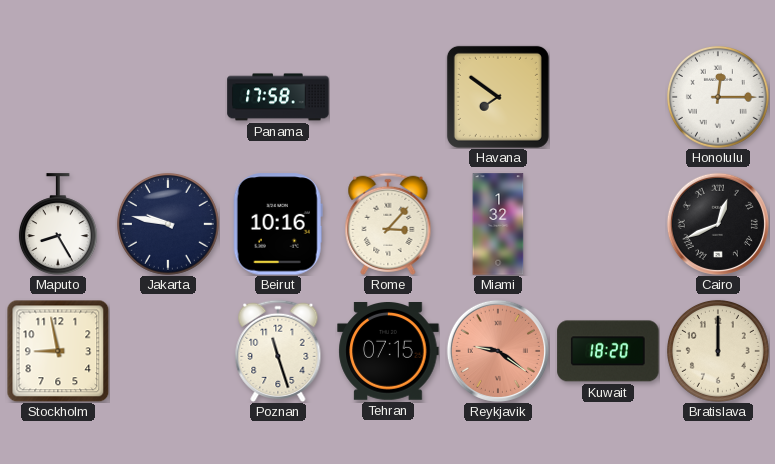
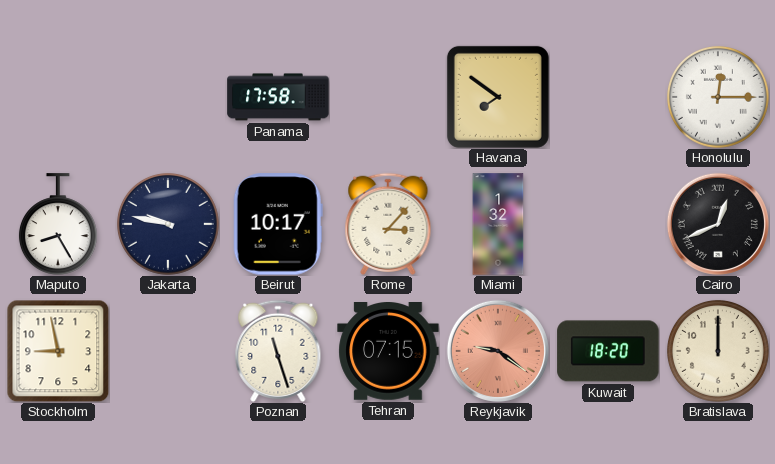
Beirut: 10:16 -> 10:17
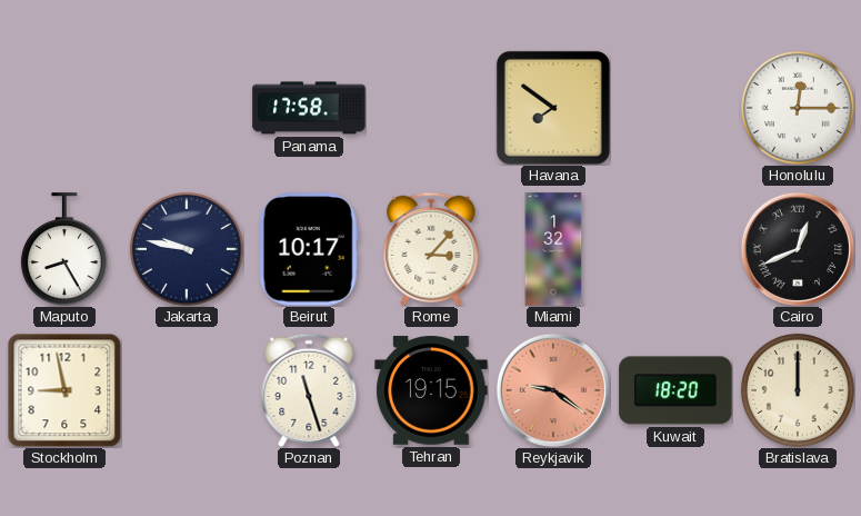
Tehran: 07:15 -> 19:15
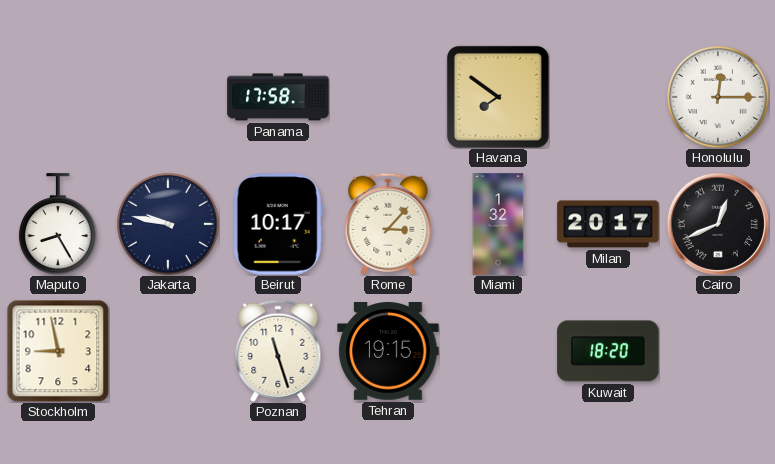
Milan: none -> 20:17
Reykjavik: 9:21 -> none
Bratislava: 12:00 -> none
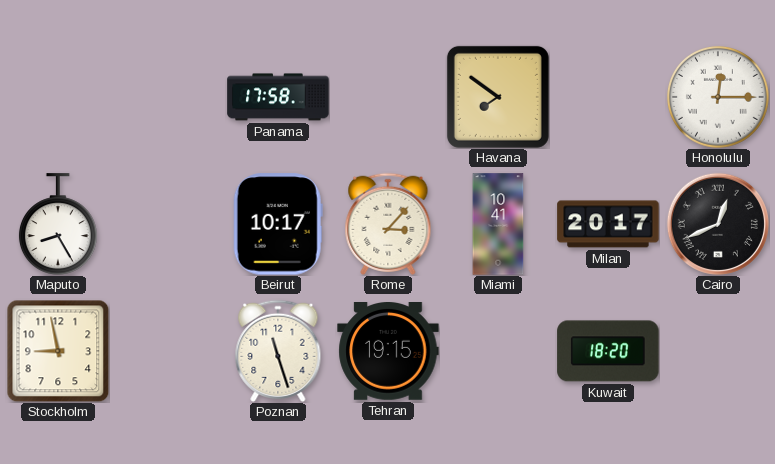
Jakarta: 9:47 -> none
Miami: 1:32 -> 10:41
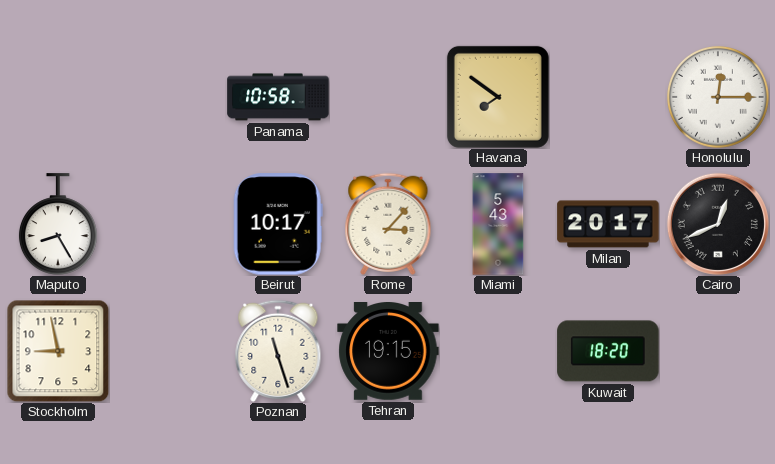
Panama: 17:58 -> 10:58
Miami: 10:41 -> 5:43
